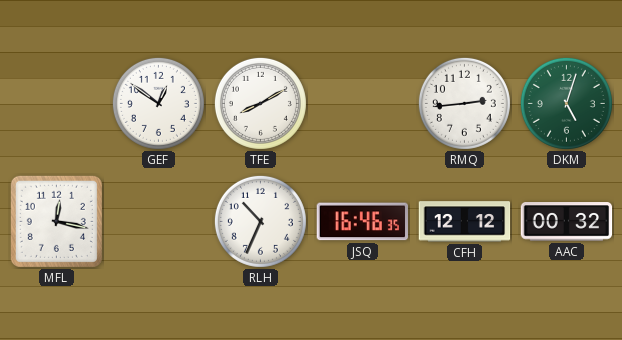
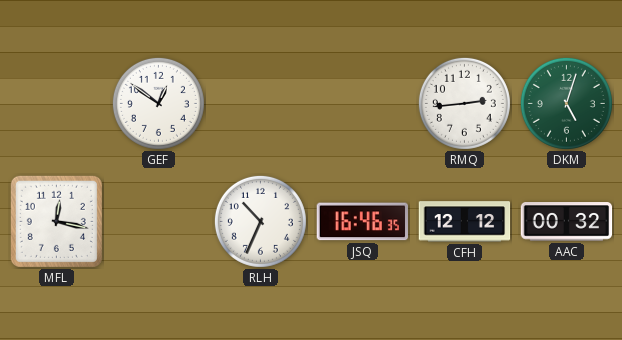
TFE: 8:10 -> none
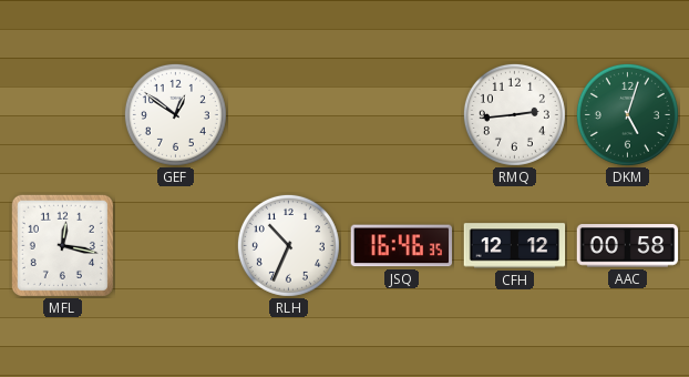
AAC: 00:32 -> 00:58
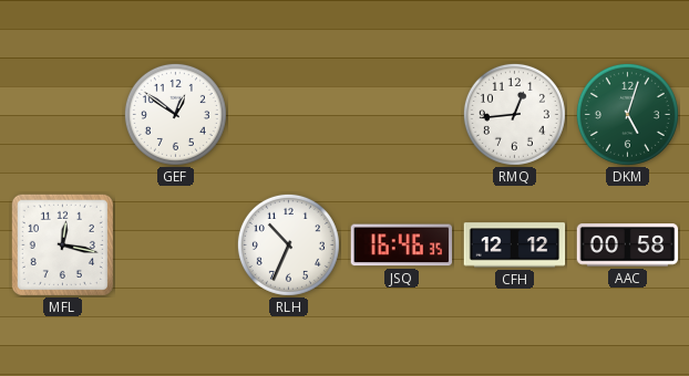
RMQ: 2:44 -> 12:44
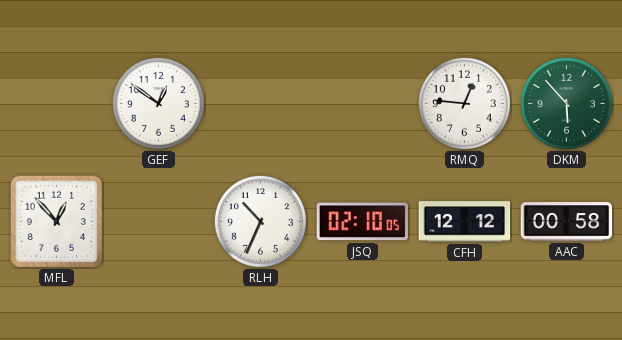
RMQ: 12:44 -> 12:46
DKM: 5:03 -> 5:53
MFL: 12:17 -> 12:53
JSQ: 16:46 -> 02:10
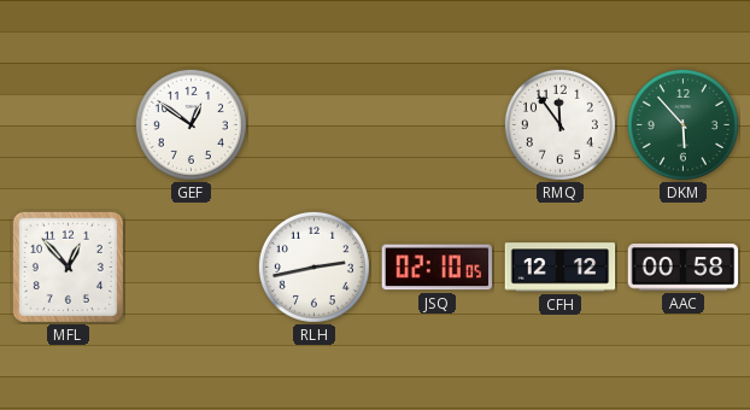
RMQ: 12:46 -> 11:54
RLH: 10:34 -> 2:43
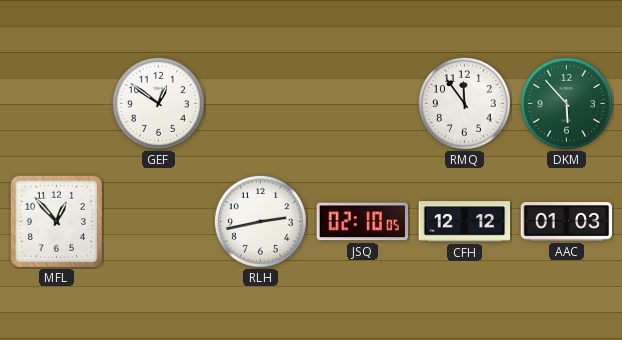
AAC: 00:58 -> 01:03
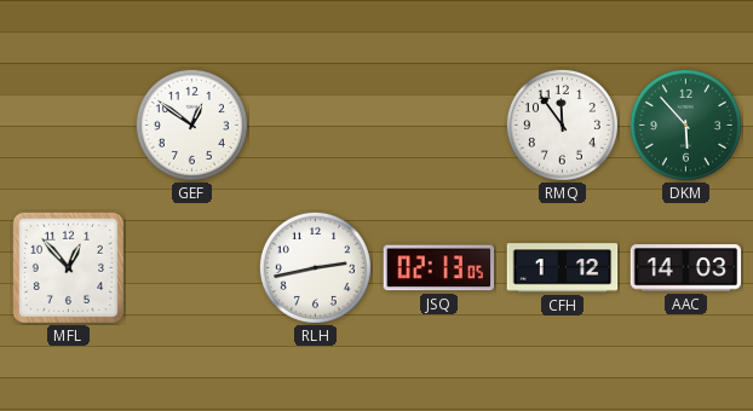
JSQ: 02:10 -> 02:13
CFH: 12:12 -> 1:12
AAC: 01:03 -> 14:03
